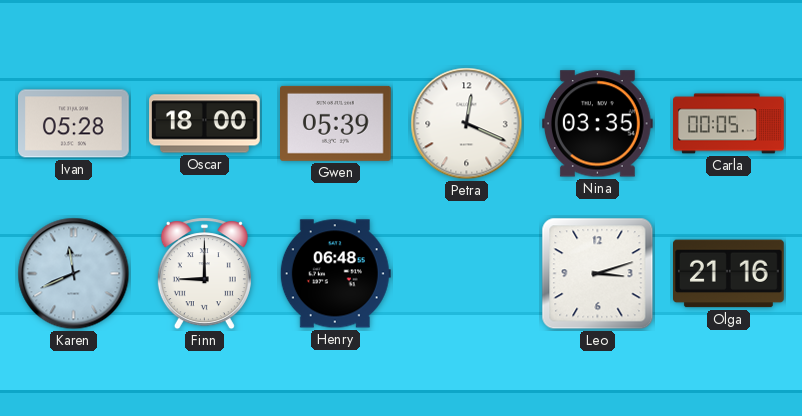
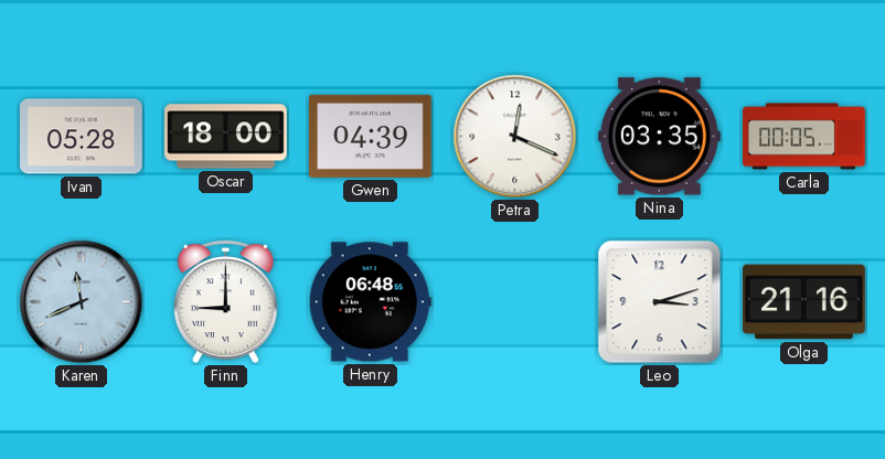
Gwen: 05:39 -> 04:39
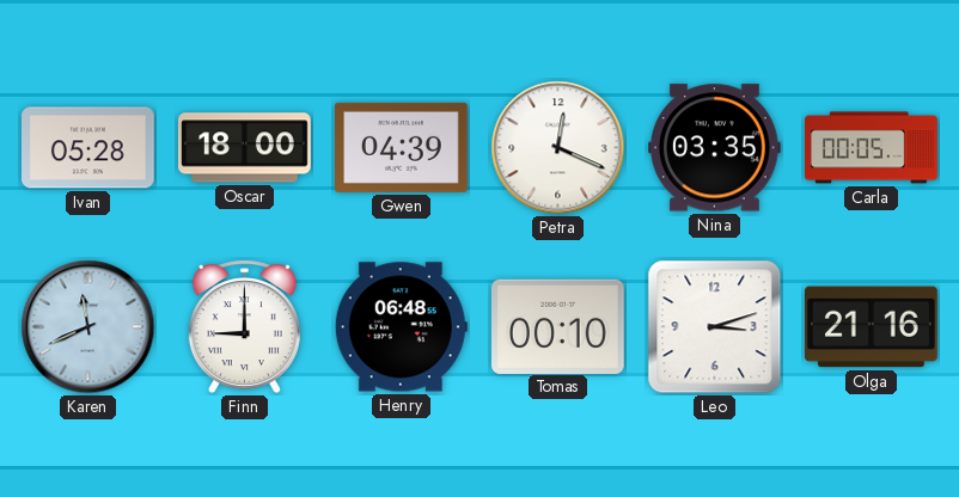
Tomas: none -> 00:10
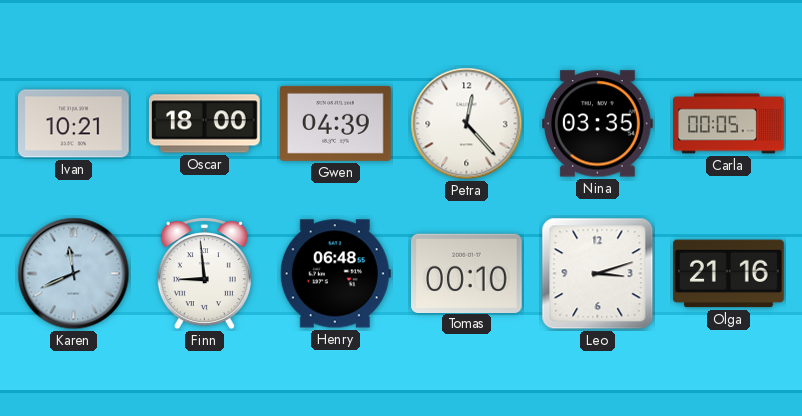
Ivan: 05:28 -> 10:21
Petra: 12:19 -> 12:23
Finn: 9:00 -> 8:59
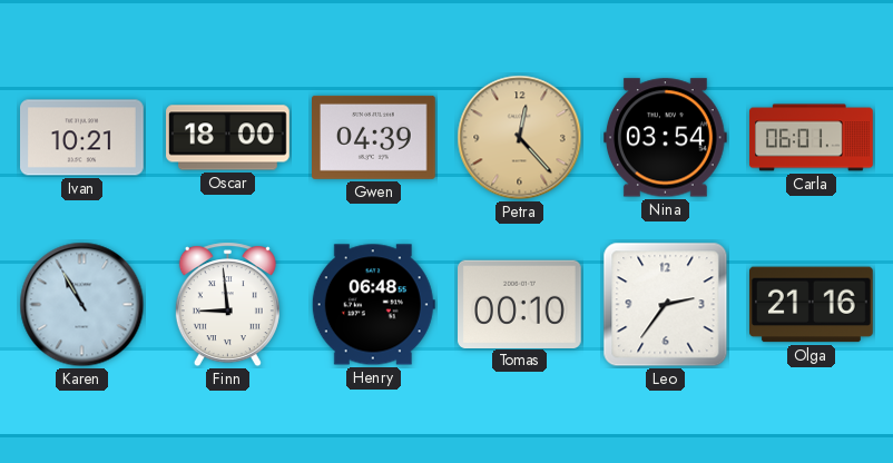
Petra dial: white -> champagne
Nina: 03:35 -> 03:54
Carla: 00:05 -> 06:01
Karen: 11:41 -> 10:55
Leo: 3:12 -> 2:36
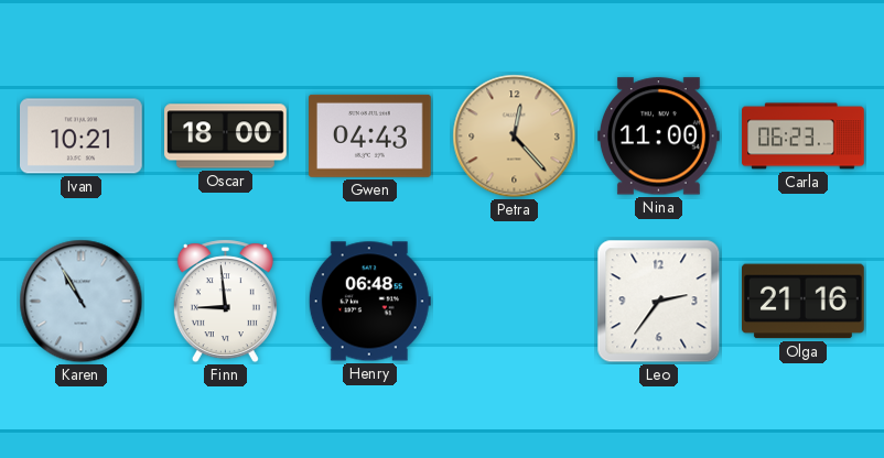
Gwen: 04:39 -> 04:43
Nina: 03:54 -> 11:00
Carla: 06:01 -> 06:23
Tomas: 00:10 -> none
